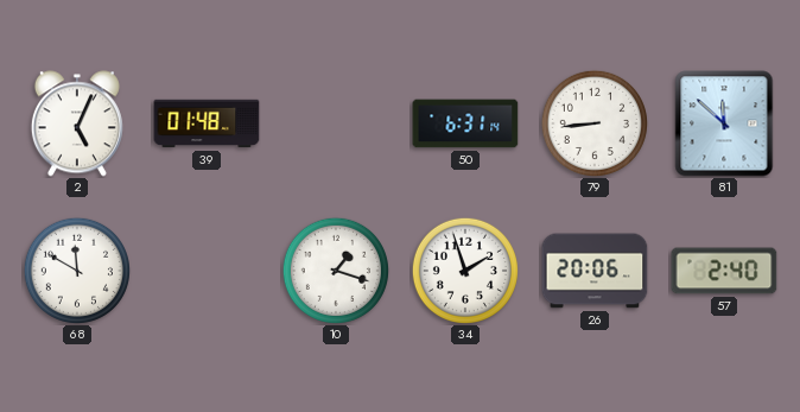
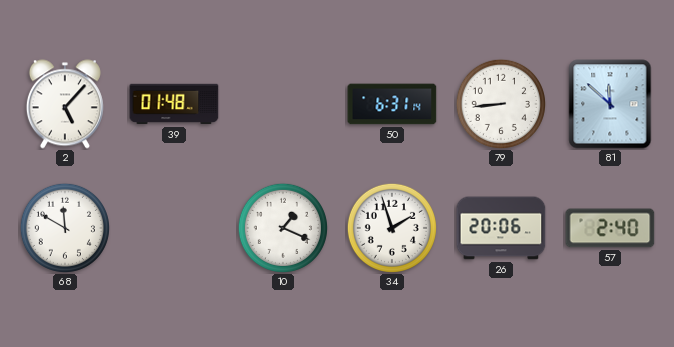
2: 5:04 -> 5:07
10: 1:18 -> 1:19
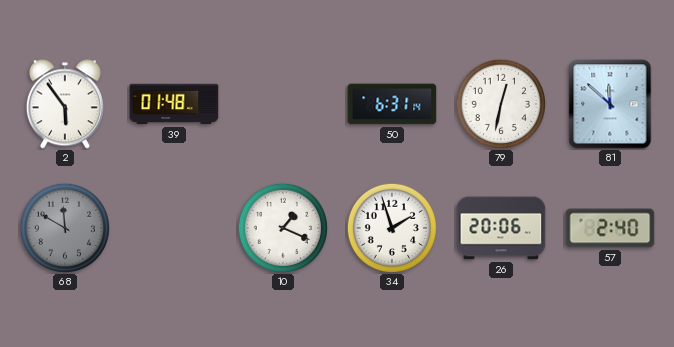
2: 5:07 -> 5:54
79: 8:44 -> 12:32
68 dial: white -> grey
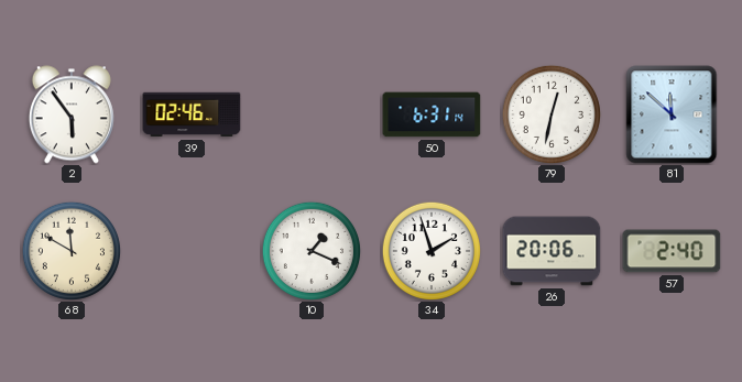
39: 01:48 -> 02:46
68 dial: grey -> cream
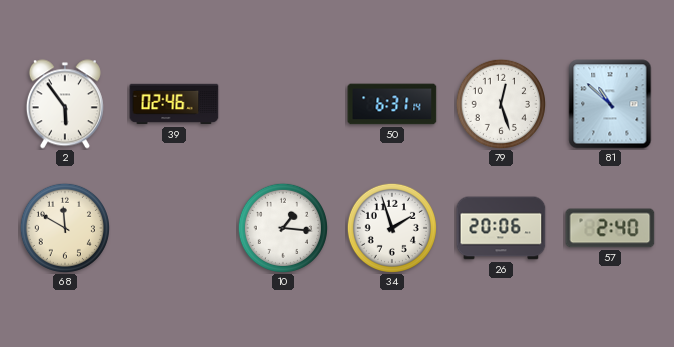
79: 12:32 -> 12:27
81: 11:52 -> 10:52
10: 1:19 -> 1:16
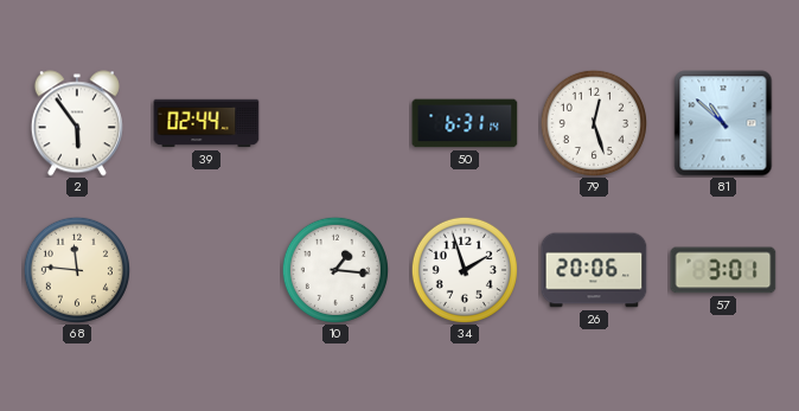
39: 02:46 -> 02:44
68: 11:50 -> 11:46
57: 2:40 -> 3:01
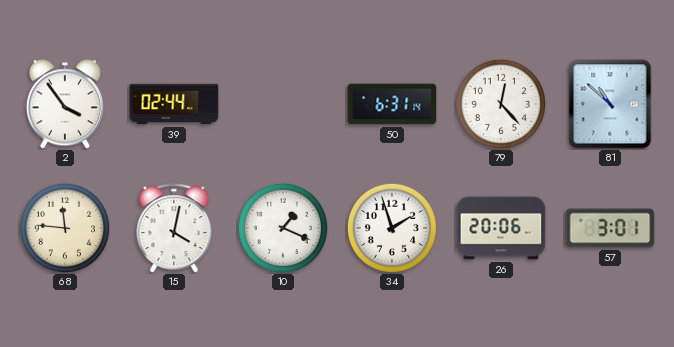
2: 5:54 -> 3:54
79: 12:27 -> 12:23
15: none -> 4:02
10: 1:16 -> 1:19
